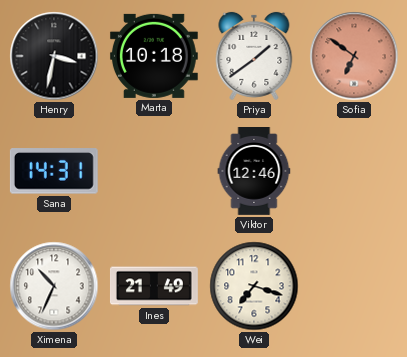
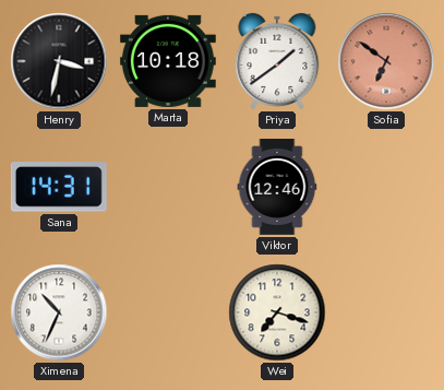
Ines: 21:49 -> none
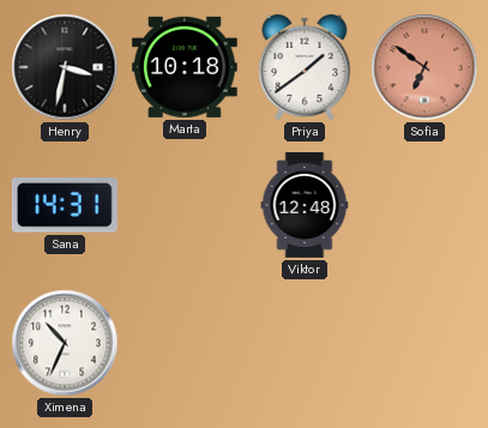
Viktor: 12:46 -> 12:48
Wei: 7:18 -> none
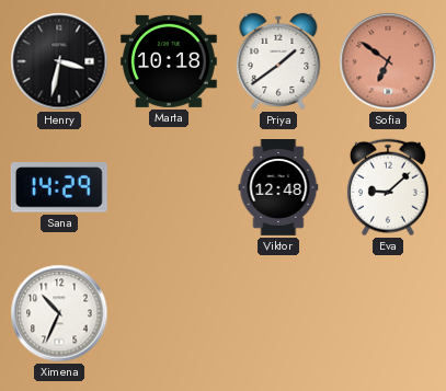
Sana: 14:31 -> 14:29
Eva: none -> 9:08
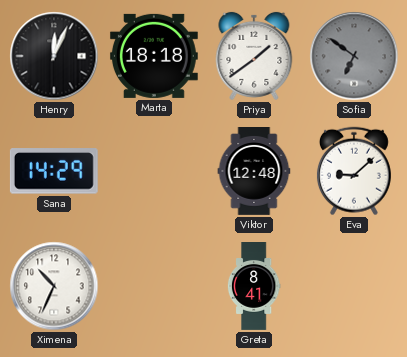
Henry: 3:32 -> 12:04
Marta: 10:18 -> 18:18
Sofia dial: salmon -> grey
Greta: none -> 8:41
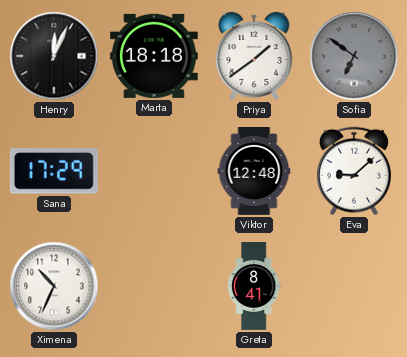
Sana: 14:29 -> 17:29
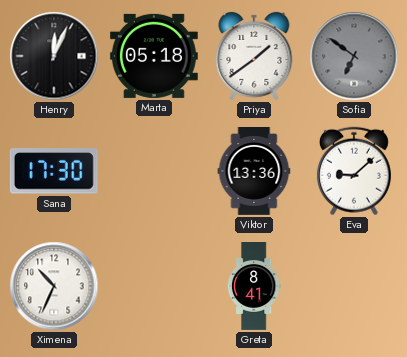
Marta: 18:18 -> 05:18
Sana: 17:29 -> 17:30
Viktor: 12:48 -> 13:36
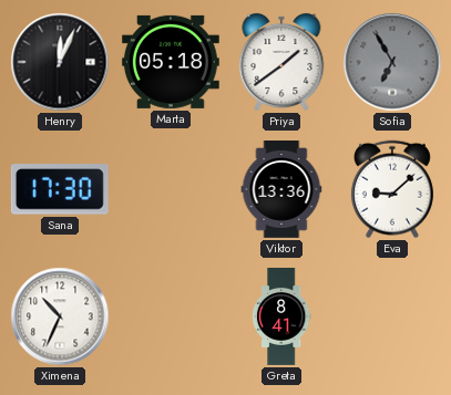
Sofia: 6:51 -> 6:55
